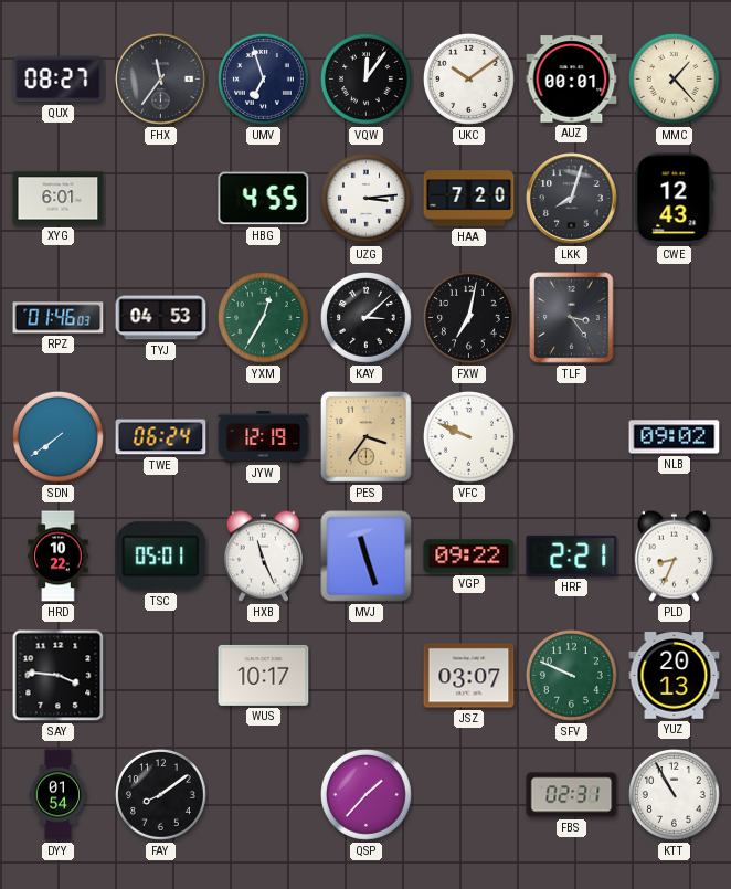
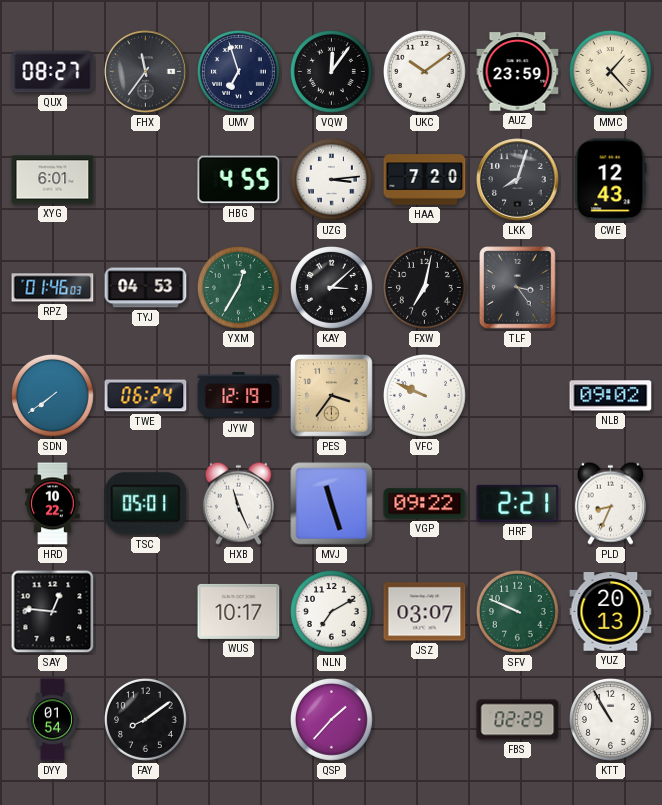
AUZ: 00:01 -> 23:59
SAY: 3:46 -> 12:46
NLN: none -> 7:10
FBS: 02:31 -> 02:29
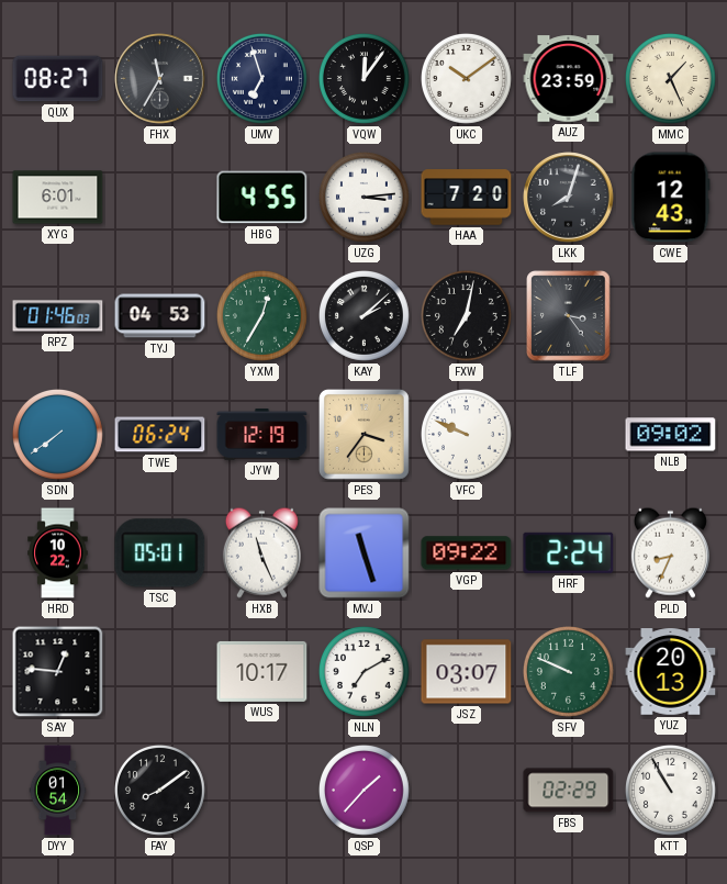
FHX: 11:36 -> 11:35
MMC: 1:23 -> 1:26
KAY: 3:08 -> 2:08
HRF: 2:21 -> 2:24
